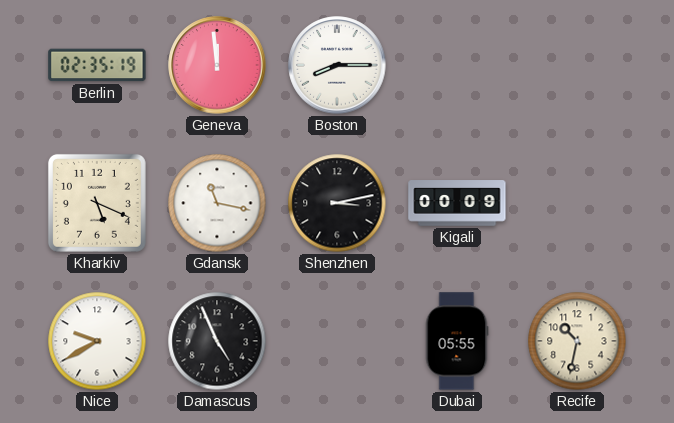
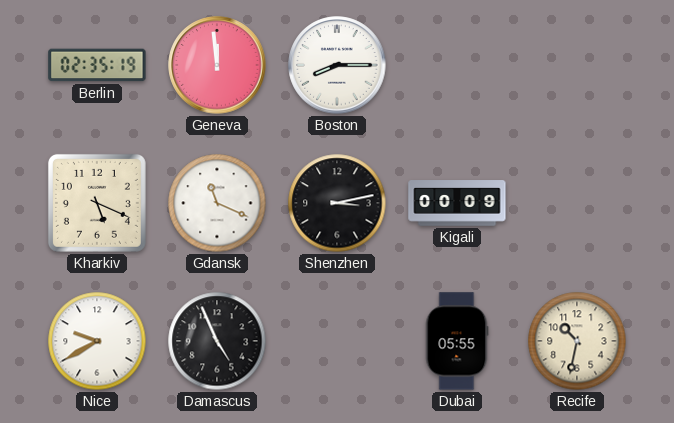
Gdansk: 11:17 -> 11:19
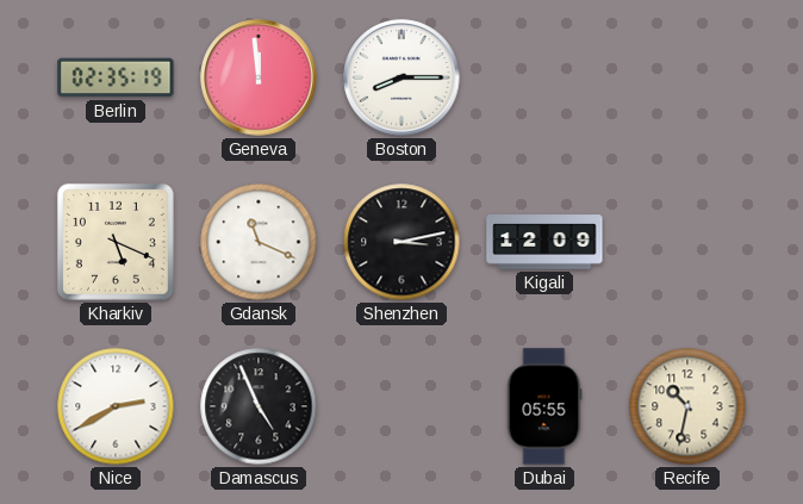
Kigali: 00:09 -> 12:09
Nice: 9:40 -> 2:40
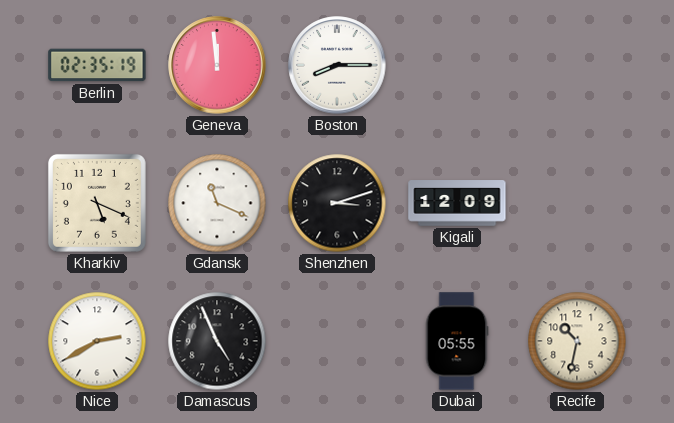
Shenzhen: 3:13 -> 3:12
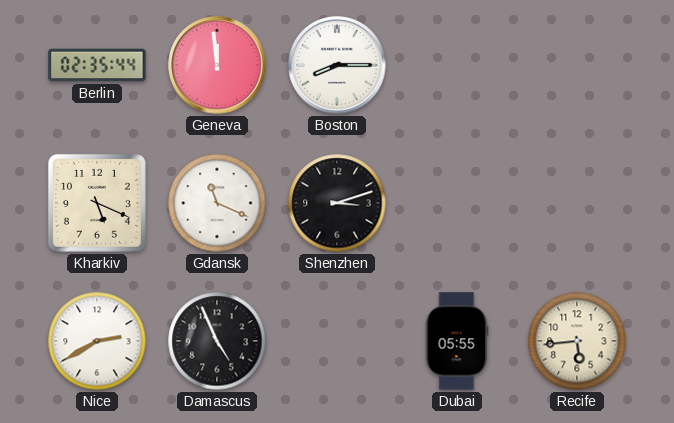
Berlin: 02:35:19 -> 02:35:44
Kigali: 12:09 -> none
Recife: 10:32 -> 5:44
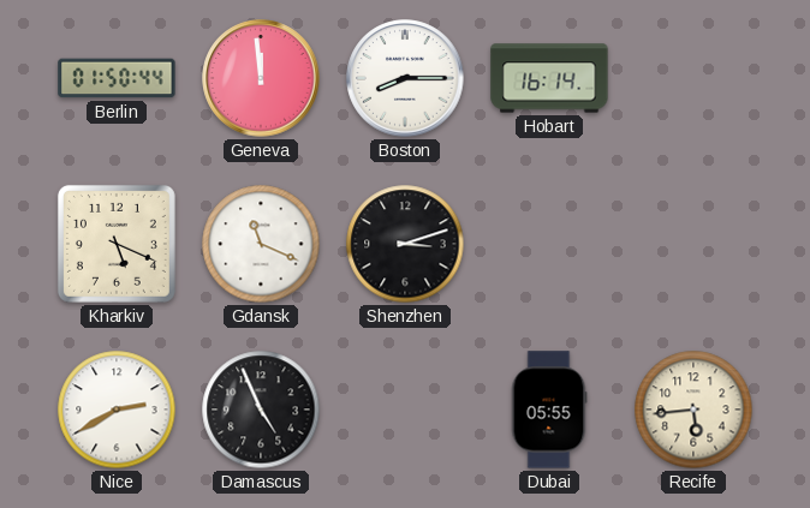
Berlin: 02:35 -> 01:50
Hobart: none -> 16:14
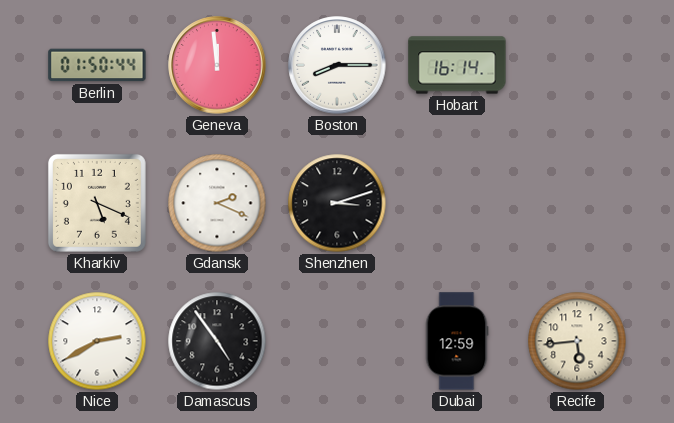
Gdansk: 11:19 -> 2:19
Damascus: 4:56 -> 4:54
Dubai: 05:55 -> 12:59
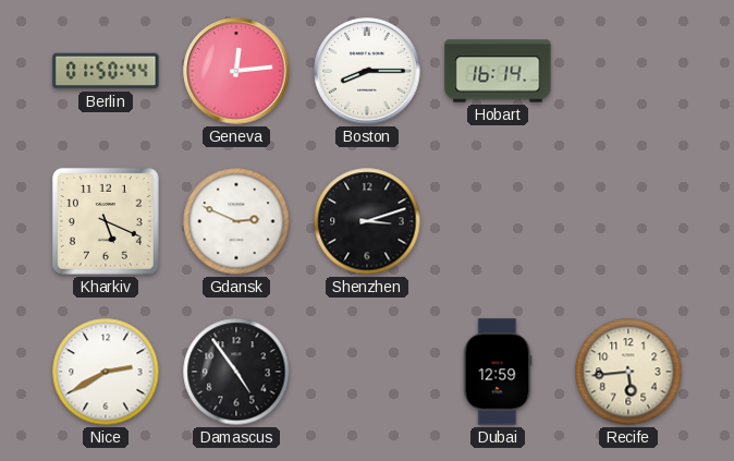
Geneva: 11:59 -> 12:14
Gdansk: 2:19 -> 2:49
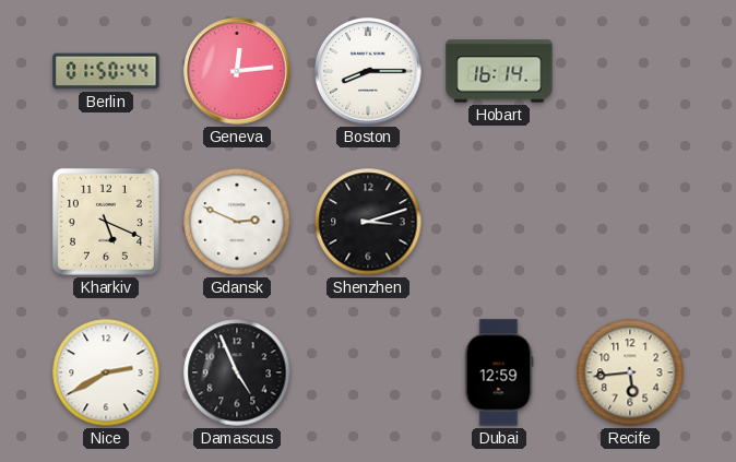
Damascus: 4:54 -> 4:56
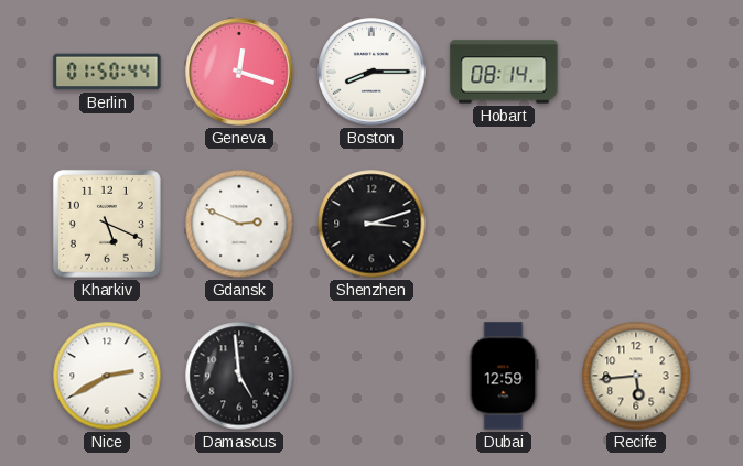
Geneva: 12:14 -> 12:18
Hobart: 16:14 -> 08:14
Damascus: 4:56 -> 4:59
